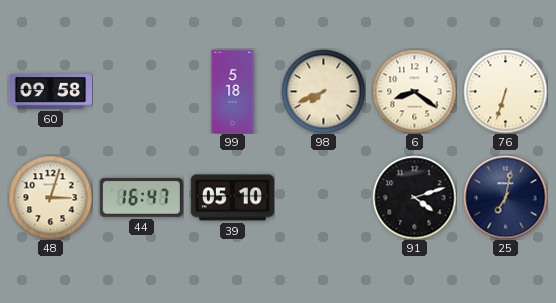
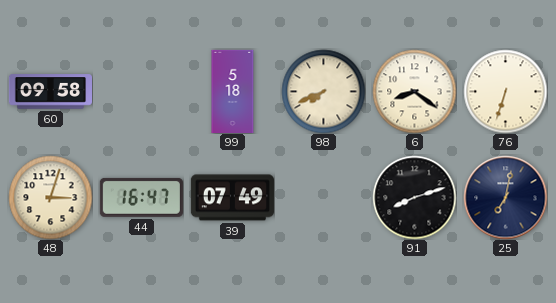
39: 05:10 -> 07:49
91: 4:12 -> 8:12
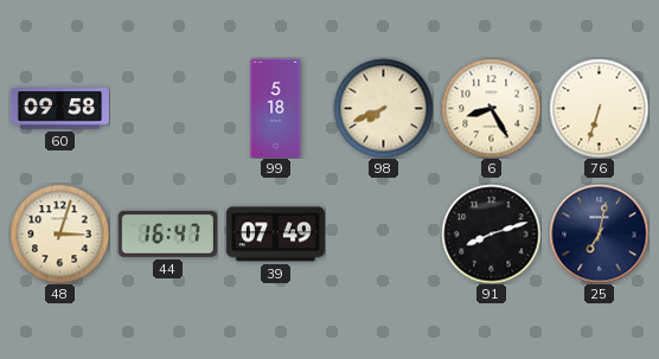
6: 8:21 -> 8:25
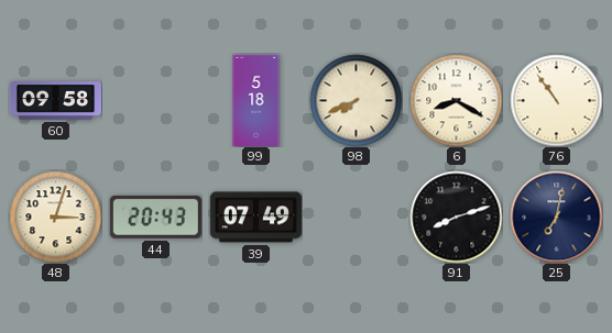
6: 8:25 -> 8:20
76: 6:33 -> 10:54
44: 16:47 -> 20:43
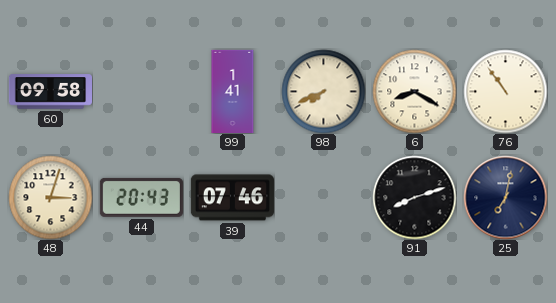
99: 5:18 -> 1:41
39: 07:49 -> 07:46
